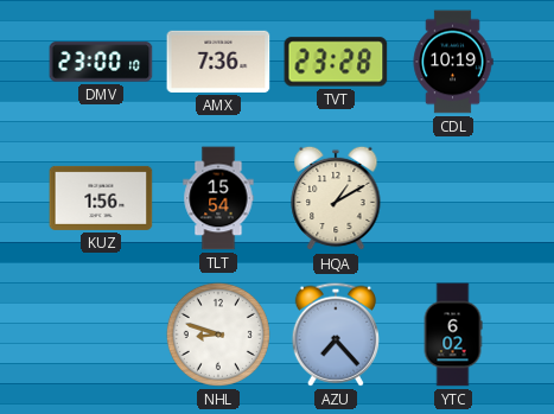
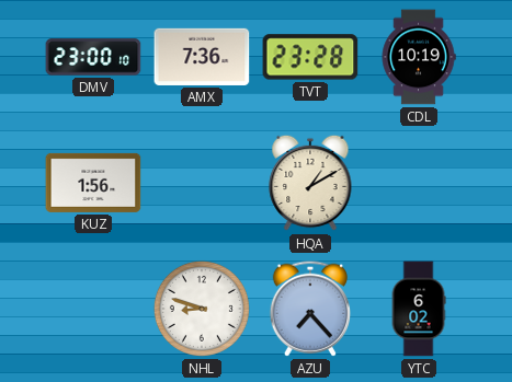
TLT: 15:54 -> none
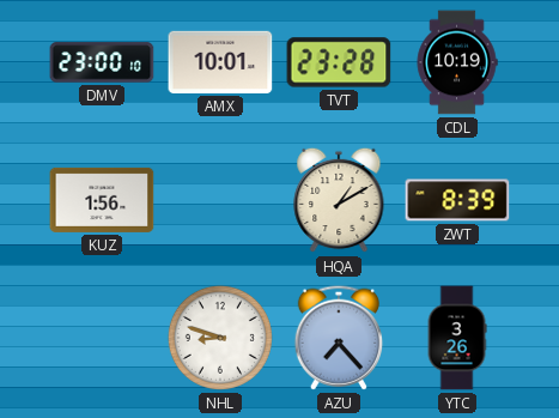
AMX: 7:36 -> 10:01
ZWT: none -> 8:39
YTC: 6:02 -> 3:26
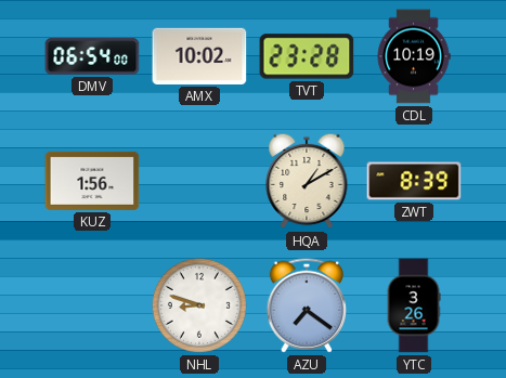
DMV: 23:00 -> 06:54
AMX: 10:01 -> 10:02
AZU: 7:23 -> 7:21
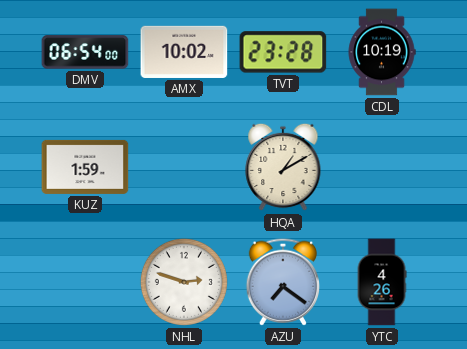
KUZ: 1:56 -> 1:59
ZWT: 8:39 -> none
NHL: 8:48 -> 2:48
YTC: 3:26 -> 4:26
